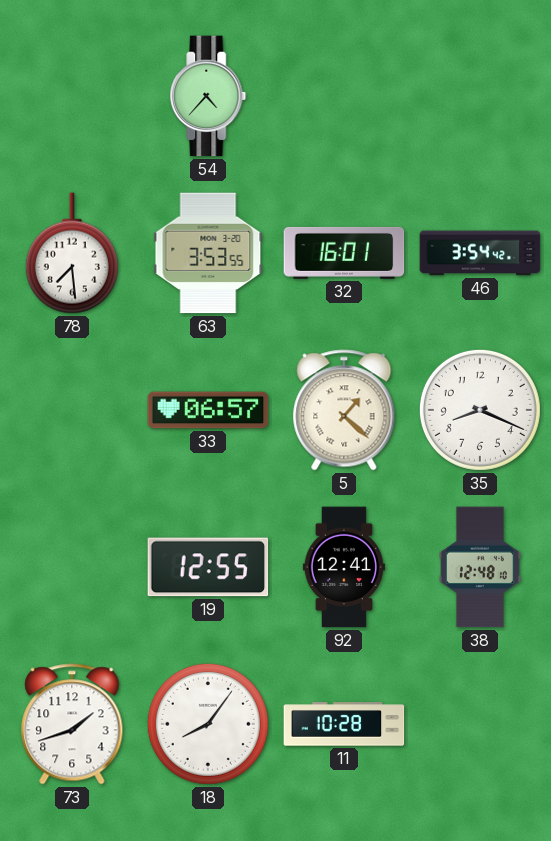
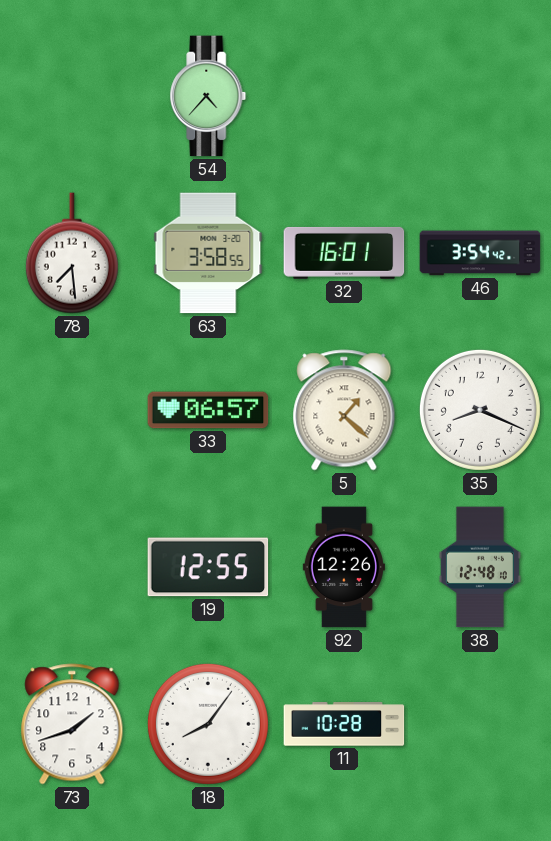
63: 3:53 -> 3:58
92: 12:41 -> 12:26
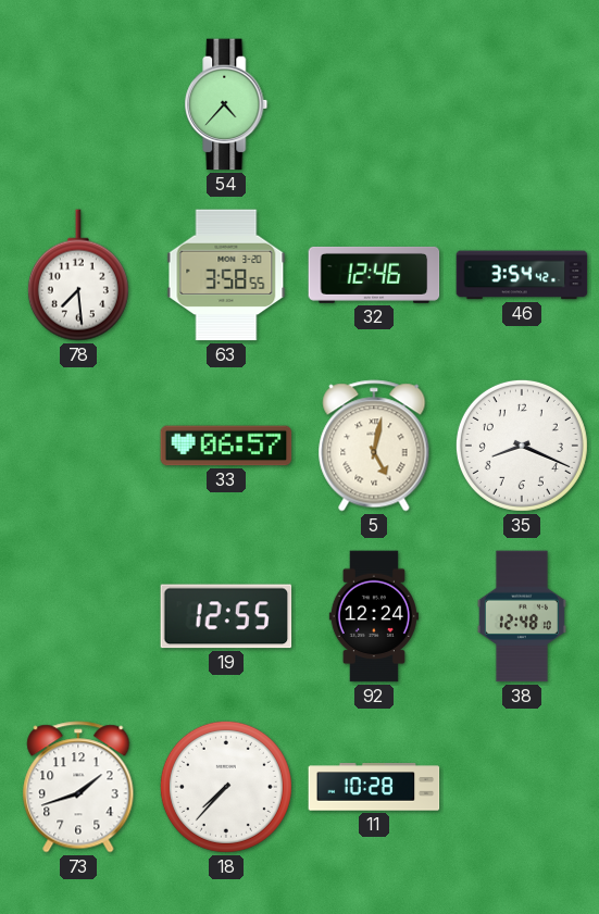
32: 16:01 -> 12:46
5: 1:22 -> 5:02
92: 12:26 -> 12:24
18: 8:06 -> 7:37
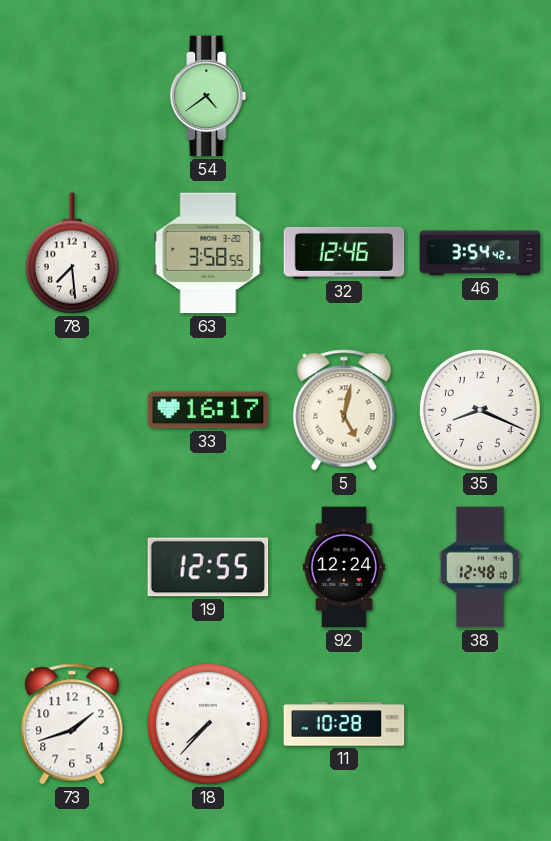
54: 4:37 -> 4:39
33: 06:57 -> 16:17
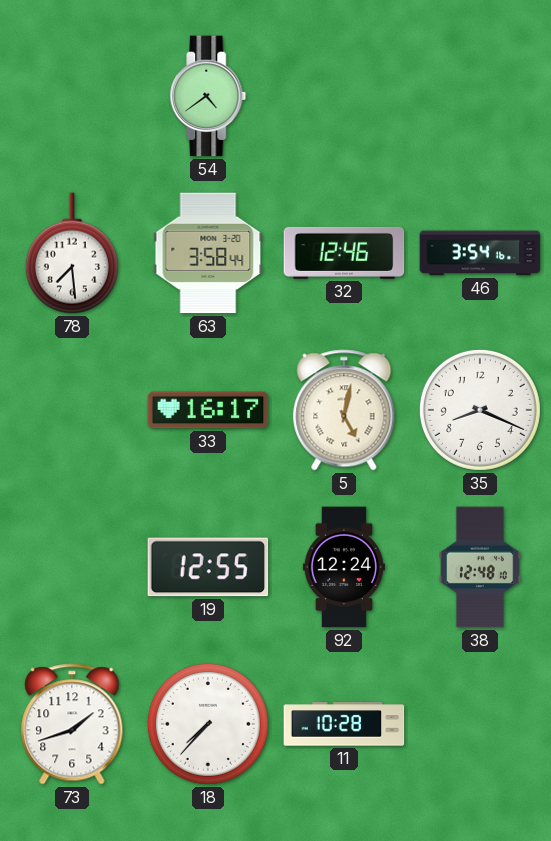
63: 3:58:55 -> 3:58:44
46: 3:54:42 -> 3:54:16
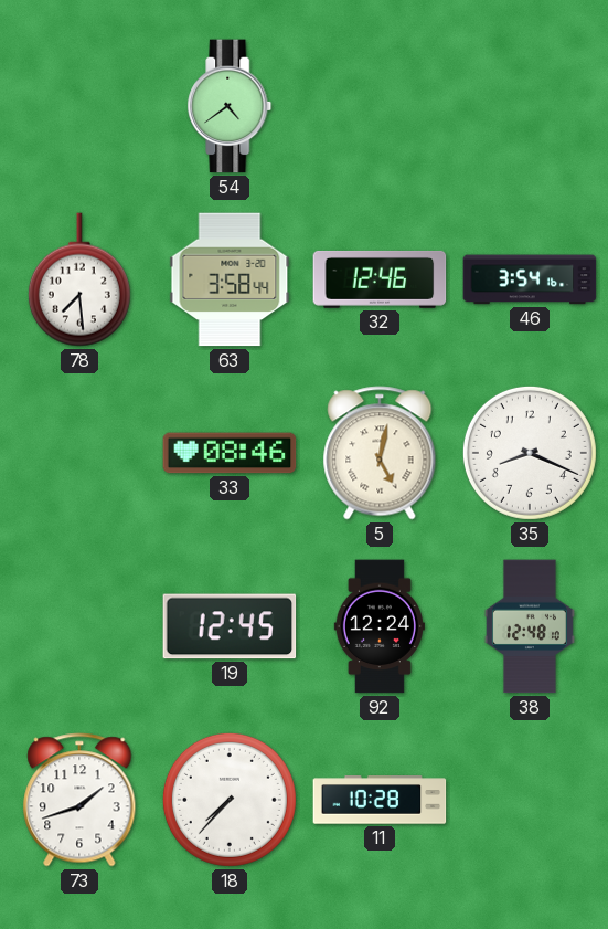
33: 16:17 -> 08:46
19: 12:55 -> 12:45
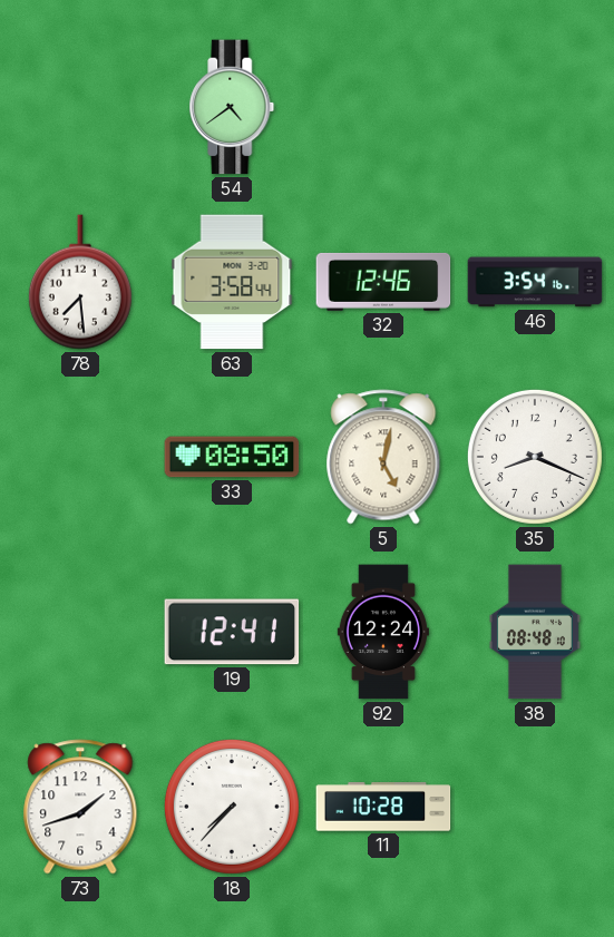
33: 08:46 -> 08:50
19: 12:45 -> 12:41
38: 12:48 -> 08:48
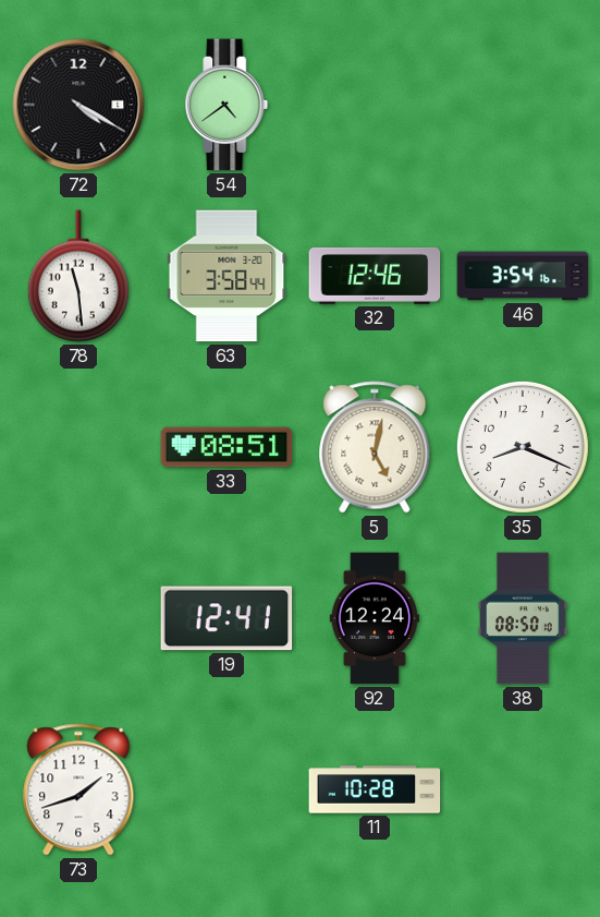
72: none -> 4:20
78: 7:29 -> 11:29
33: 08:50 -> 08:51
38: 08:48 -> 08:50
18: 7:37 -> none
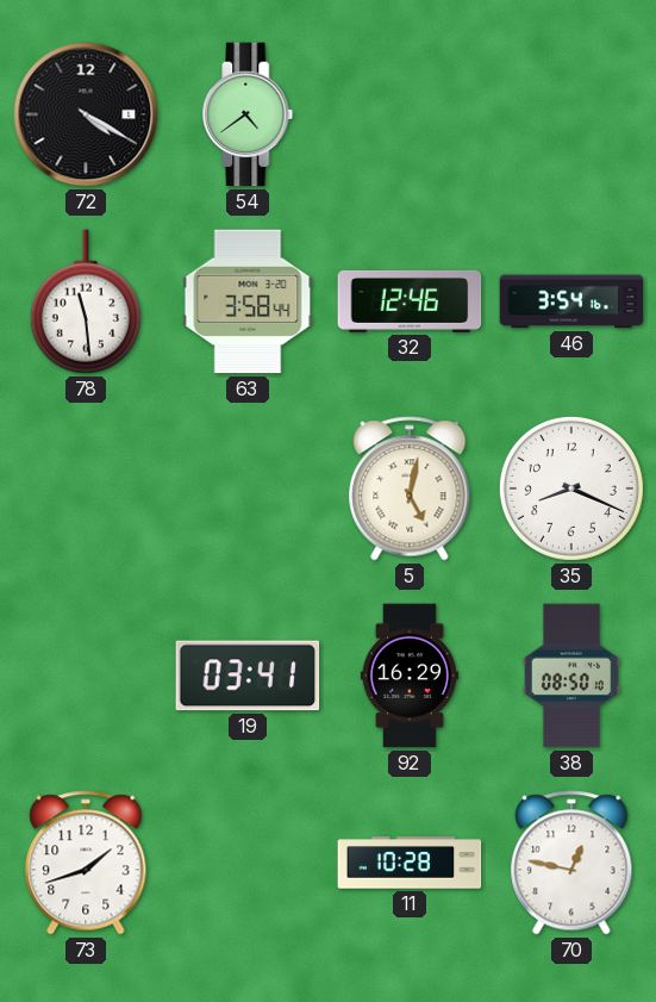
33: 08:51 -> none
19: 12:41 -> 03:41
92: 12:24 -> 16:29
70: none -> 12:47
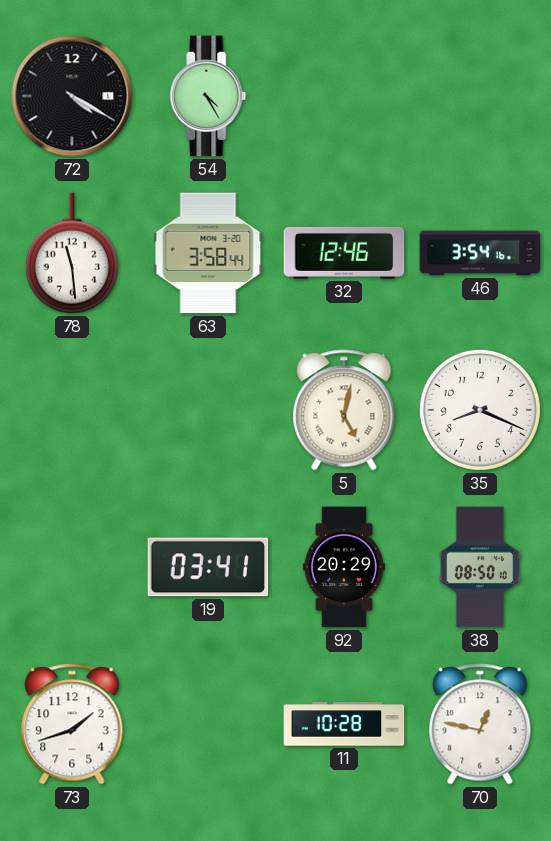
54: 4:39 -> 4:25
92: 16:29 -> 20:29
